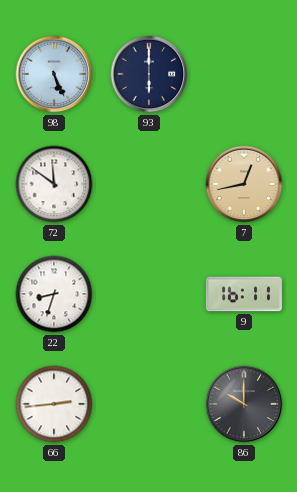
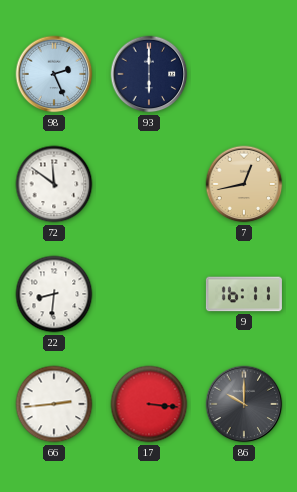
98: 5:26 -> 2:26
22: 8:33 -> 8:31
17: none -> 3:16
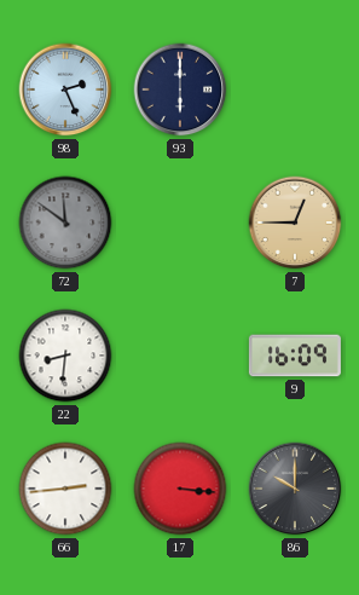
72 dial: white -> grey
7: 12:43 -> 12:45
9: 16:11 -> 16:09
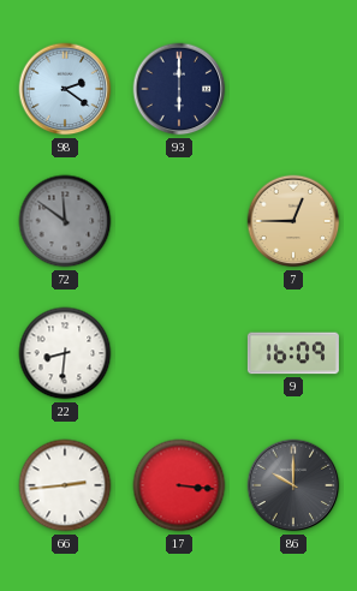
98: 2:26 -> 2:21
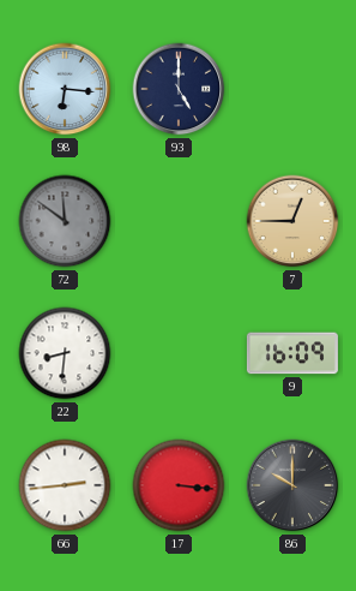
98: 2:21 -> 6:16
93: 6:00 -> 5:00
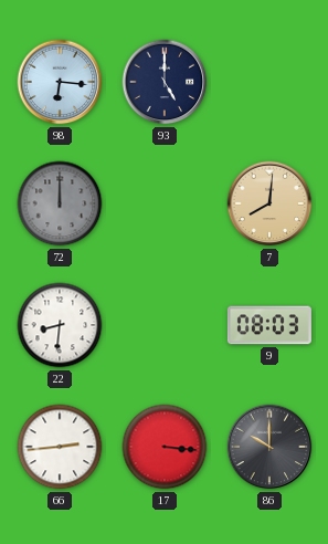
72: 11:51 -> 12:00
7: 12:45 -> 8:01
9: 16:09 -> 08:03
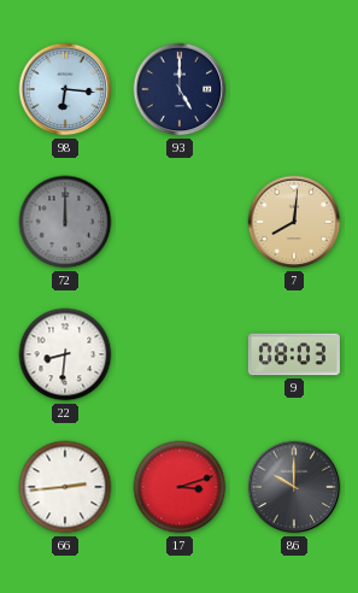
17: 3:16 -> 3:12
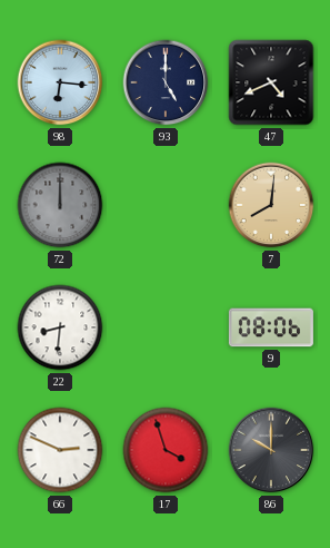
47: none -> 4:41
9: 08:03 -> 08:06
66: 2:44 -> 2:49
17: 3:12 -> 3:57
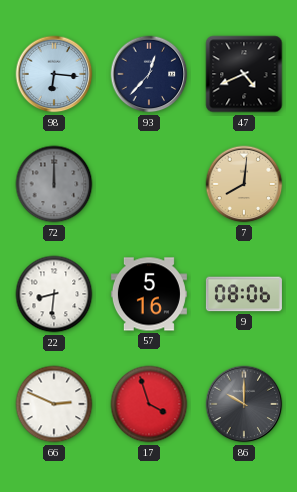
93: 5:00 -> 12:37
57: none -> 5:16
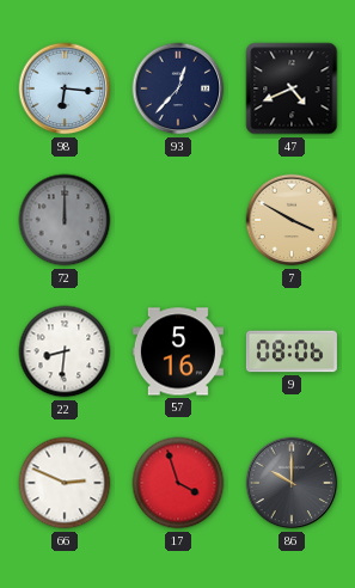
7: 8:01 -> 3:50
